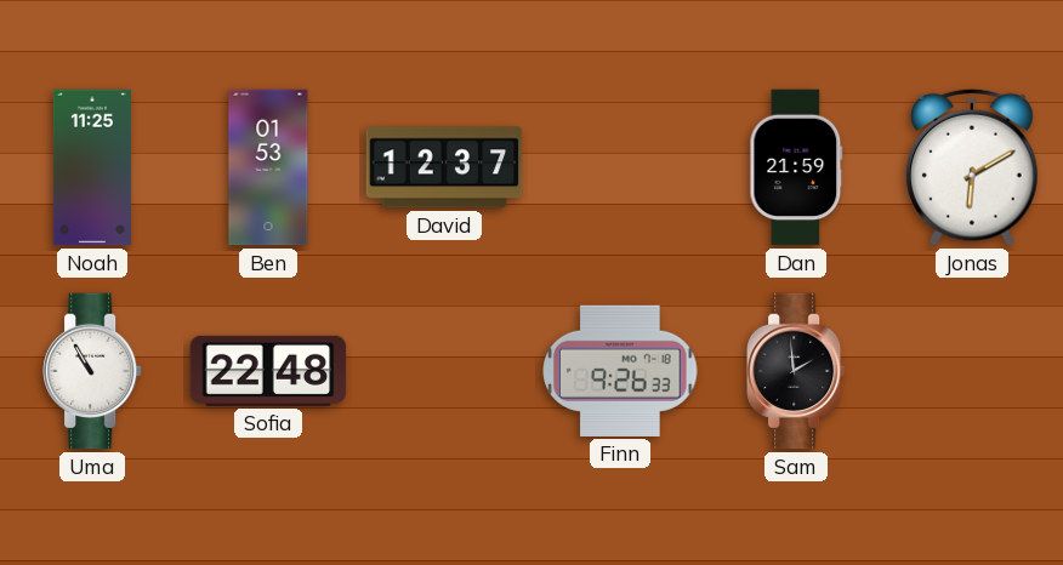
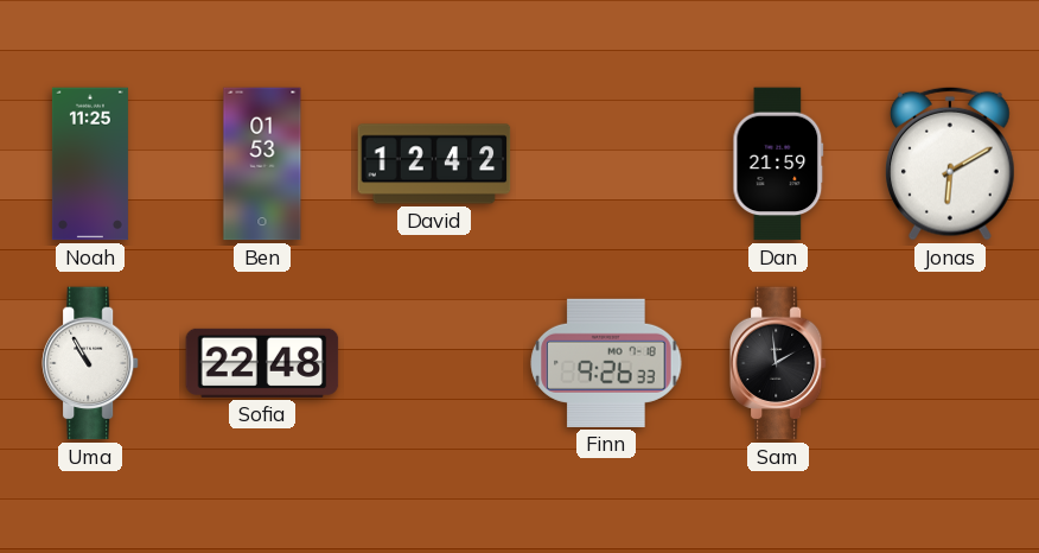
David: 12:37 -> 12:42
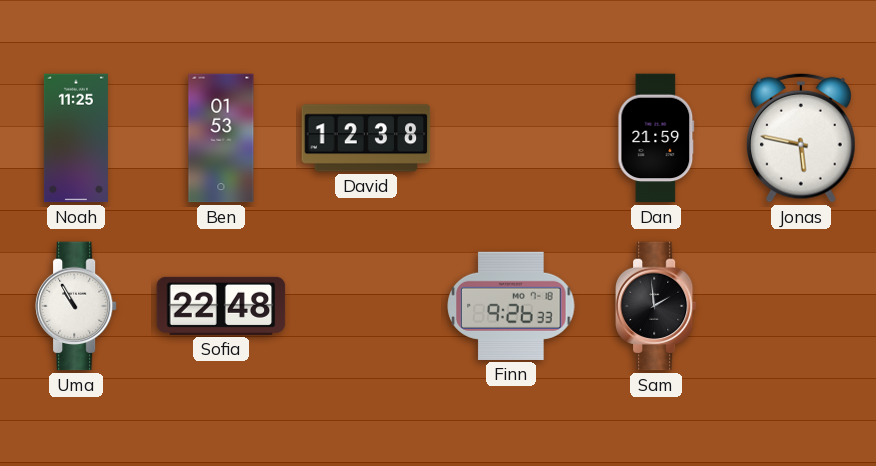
David: 12:42 -> 12:38
Jonas: 6:10 -> 5:47
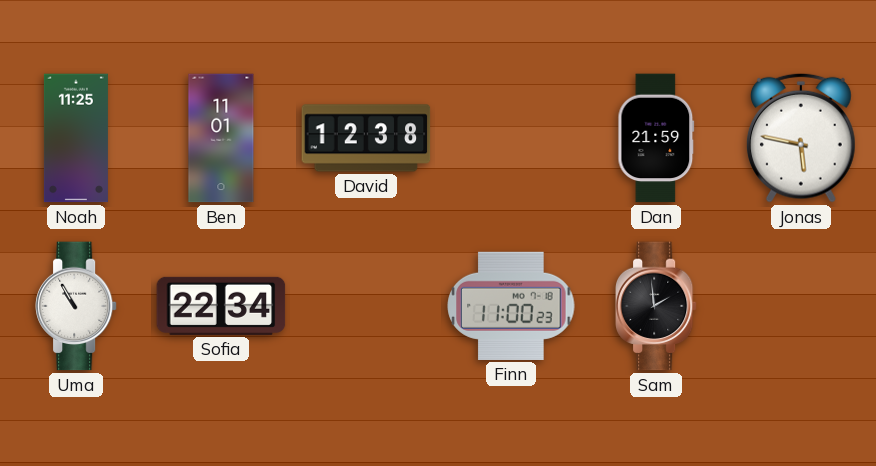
Ben: 01:53 -> 11:01
Sofia: 22:48 -> 22:34
Finn: 9:26 -> 11:00
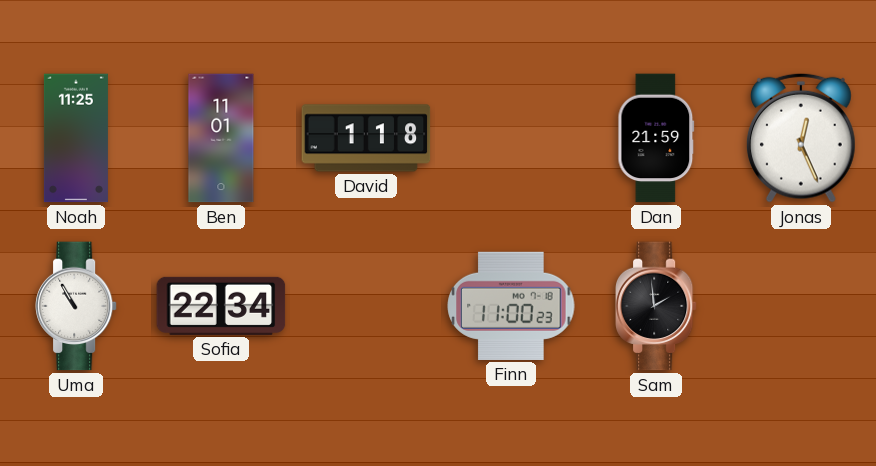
David: 12:38 -> 1:18
Jonas: 5:47 -> 12:26
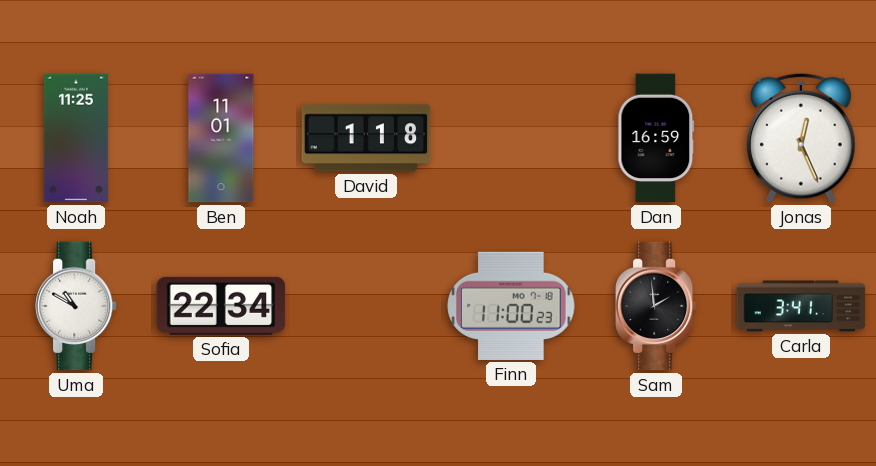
Dan: 21:59 -> 16:59
Uma: 10:55 -> 10:50
Carla: none -> 3:41
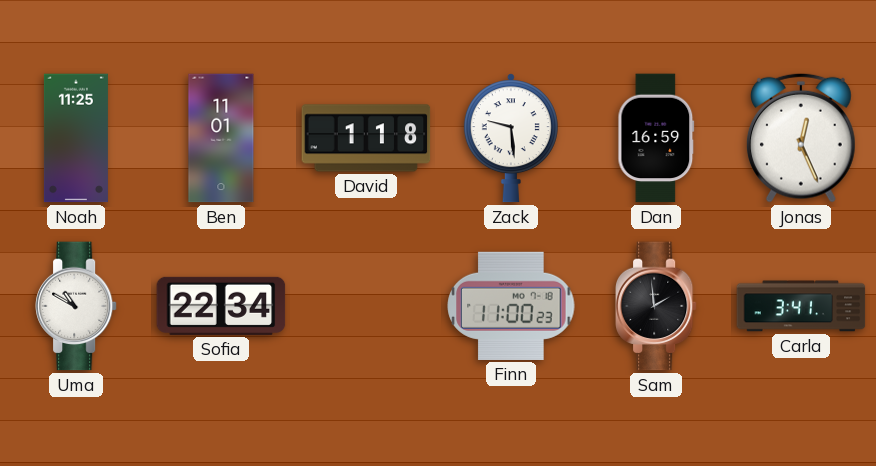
Zack: none -> 9:29
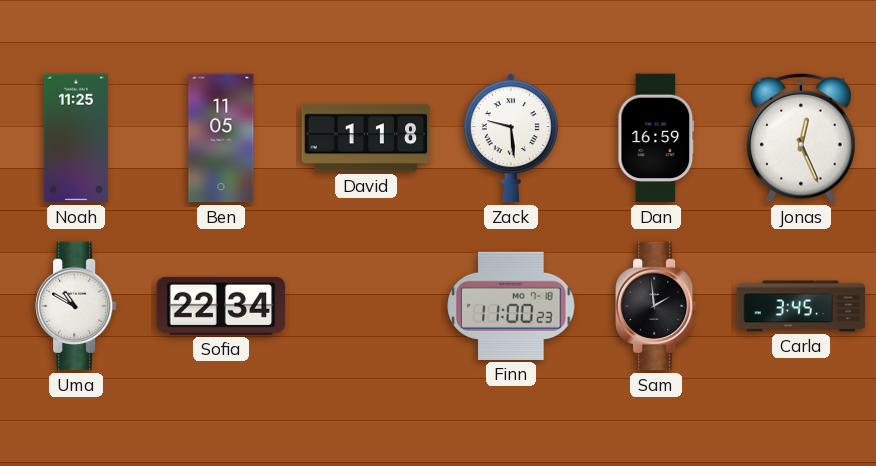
Ben: 11:01 -> 11:05
Carla: 3:41 -> 3:45
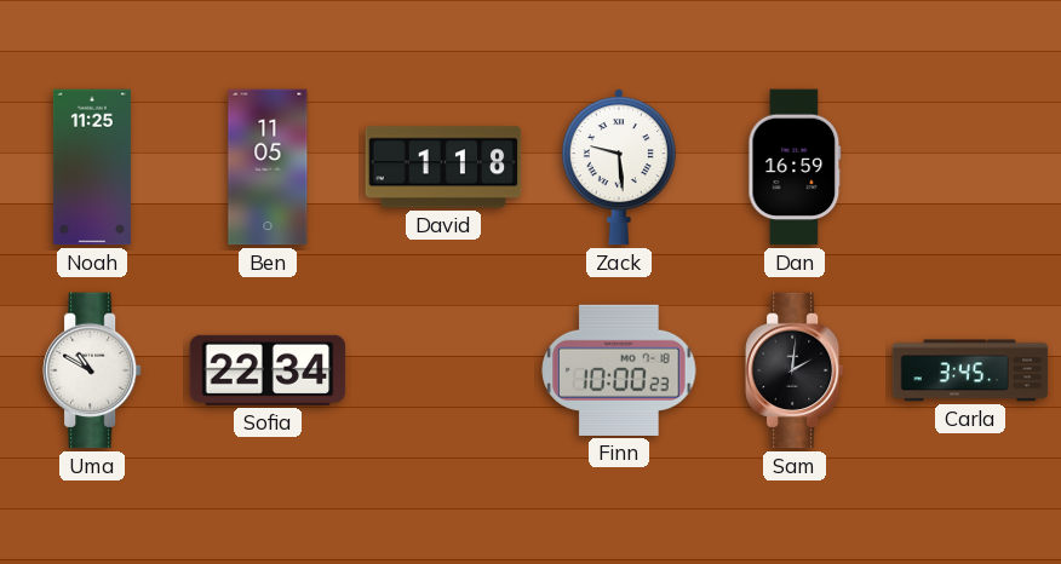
Jonas: 12:26 -> none
Finn: 11:00 -> 10:00
Sam: 1:59 -> 2:01
